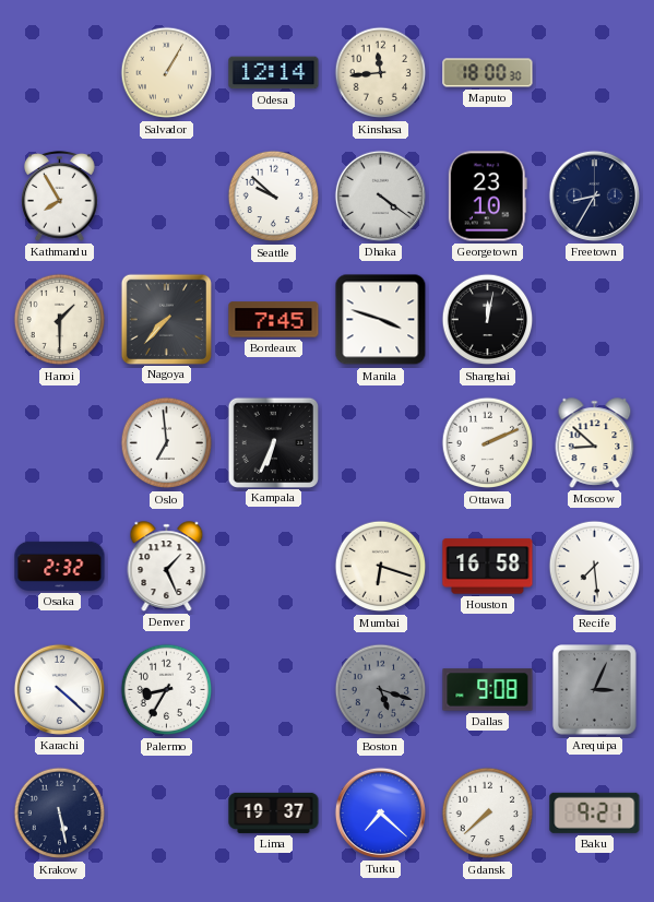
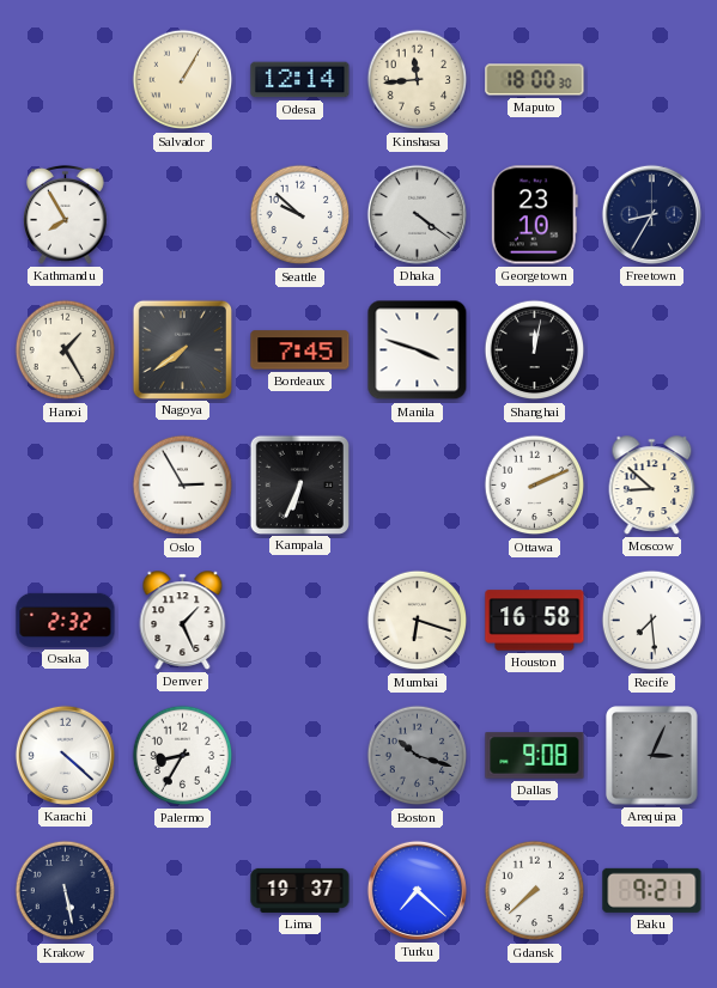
Hanoi: 1:30 -> 1:25
Nagoya: 7:37 -> 7:39
Oslo: 6:59 -> 2:55
Boston: 5:18 -> 10:18
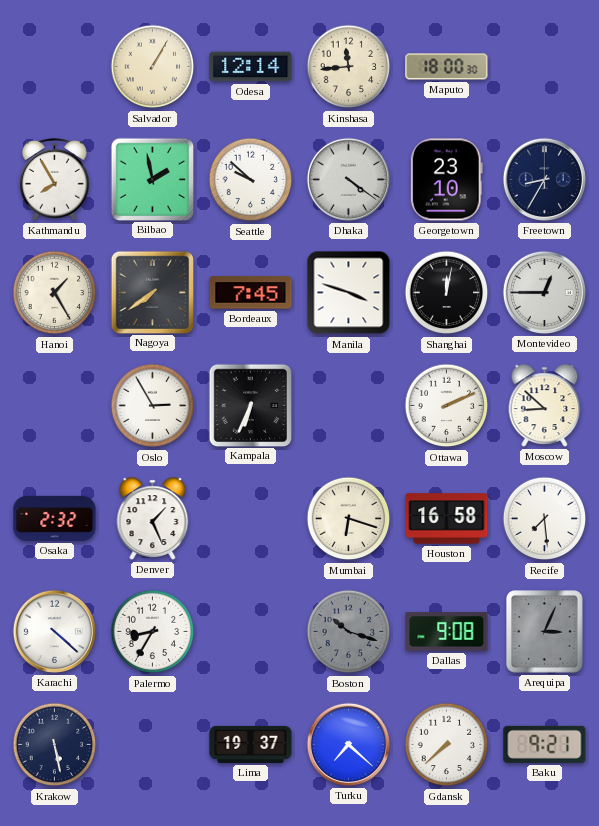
Bilbao: none -> 1:58
Montevideo: none -> 12:45
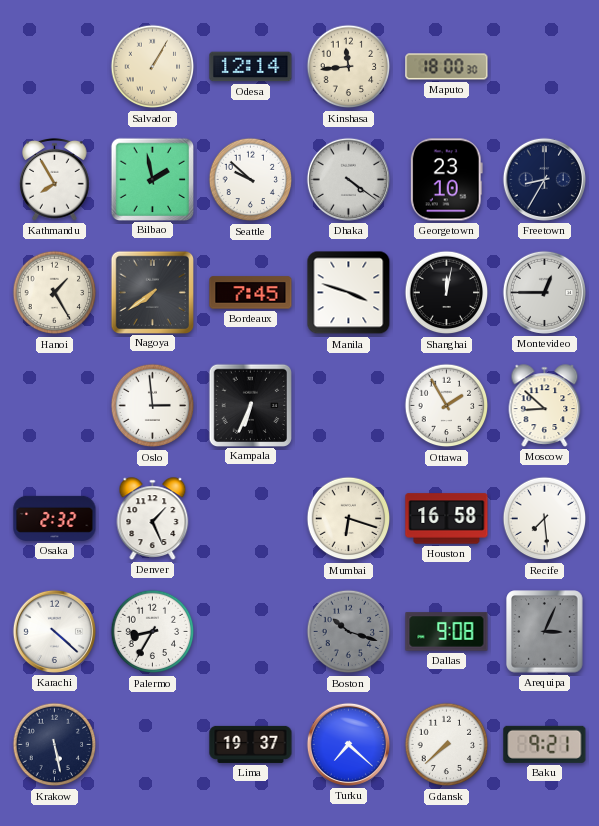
Oslo: 2:55 -> 2:59
Ottawa: 2:11 -> 1:55
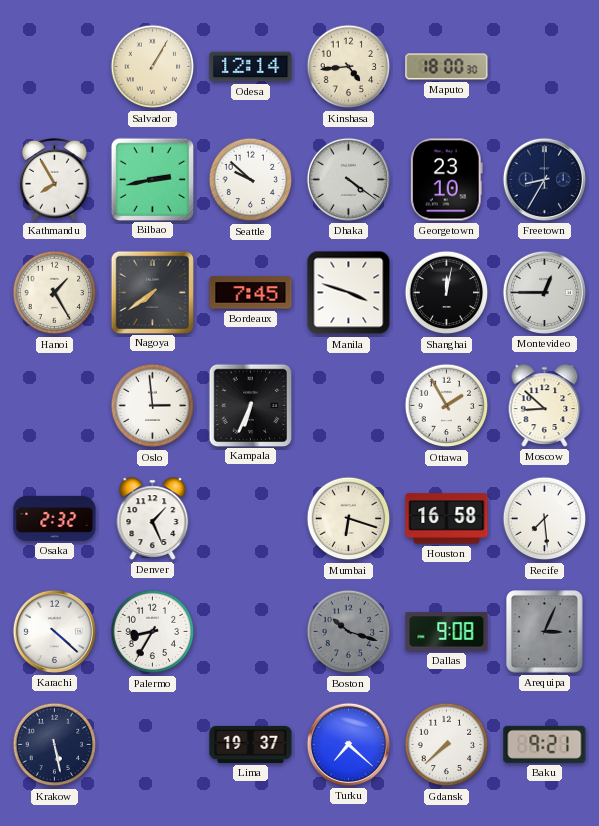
Kinshasa: 11:44 -> 4:44
Bilbao: 1:58 -> 2:43
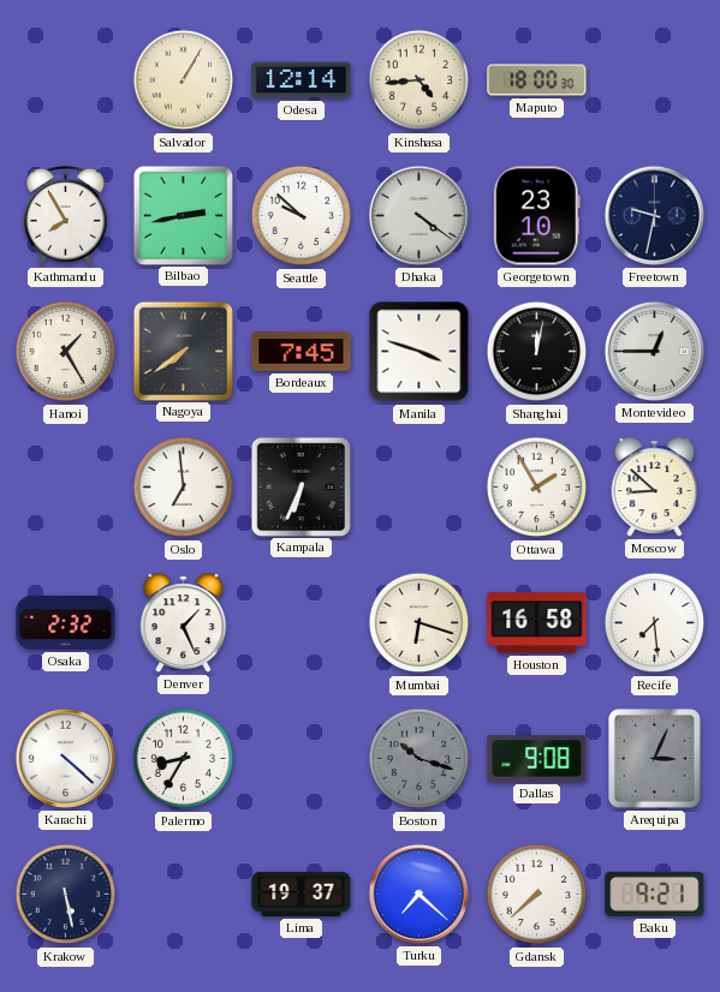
Freetown: 8:35 -> 9:32
Oslo: 2:59 -> 6:59
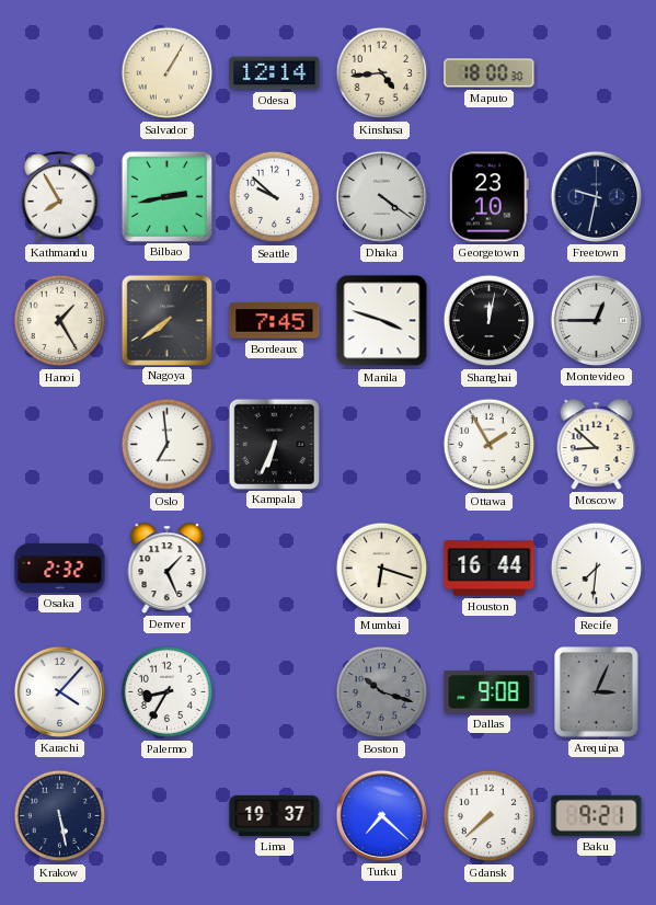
Houston: 16:58 -> 16:44
Recife: 7:29 -> 7:31
Karachi: 4:22 -> 4:07
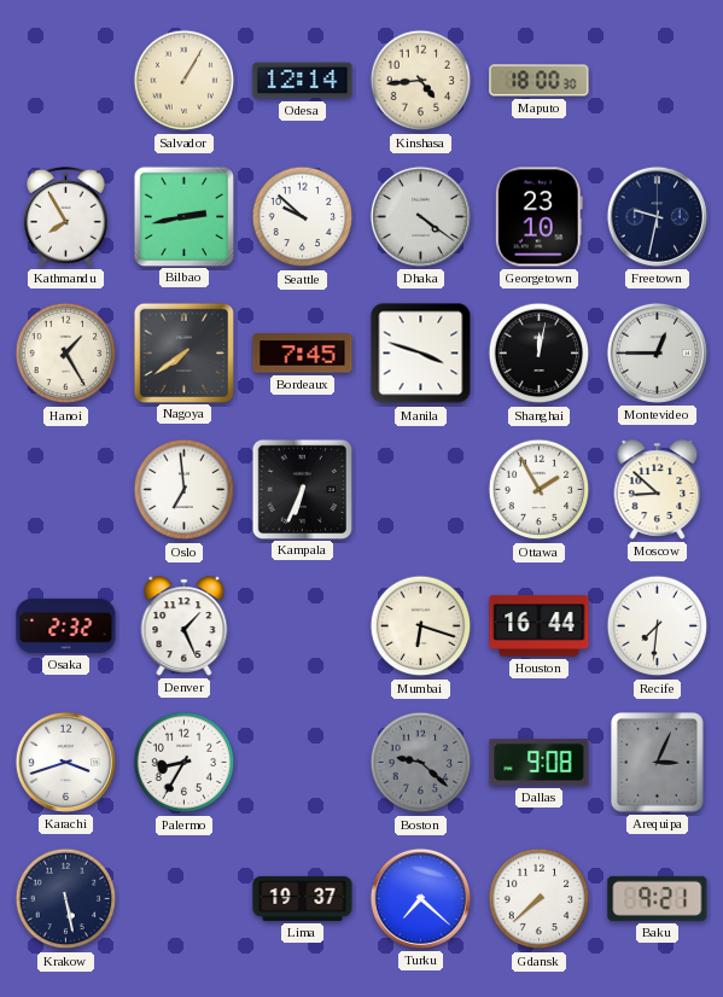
Karachi: 4:07 -> 3:42
Boston: 10:18 -> 9:22
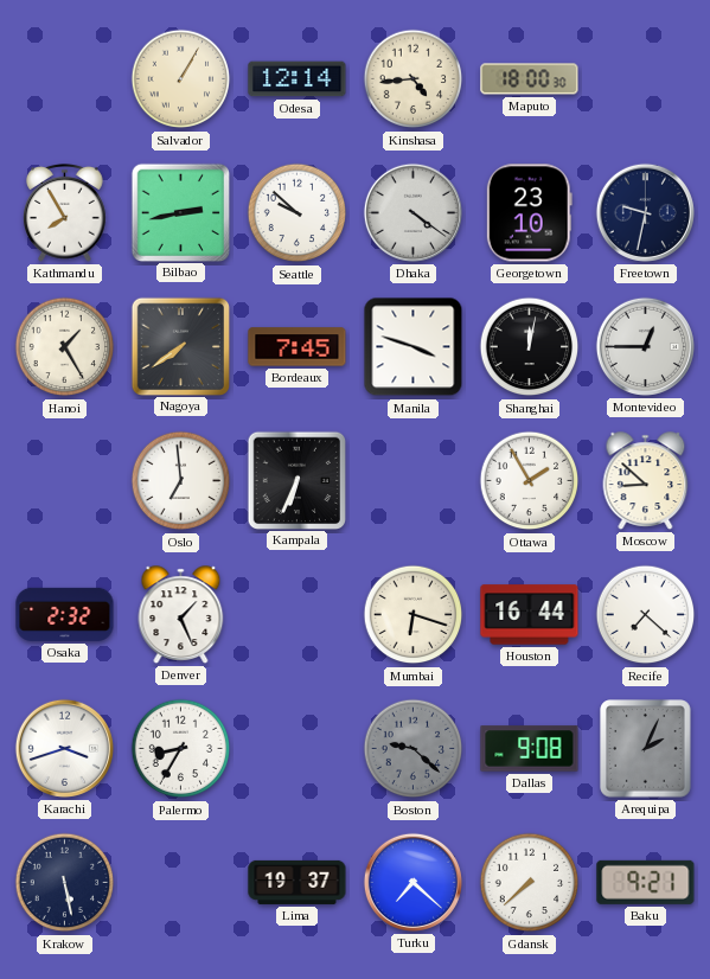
Recife: 7:31 -> 7:22
Arequipa: 3:04 -> 2:04
